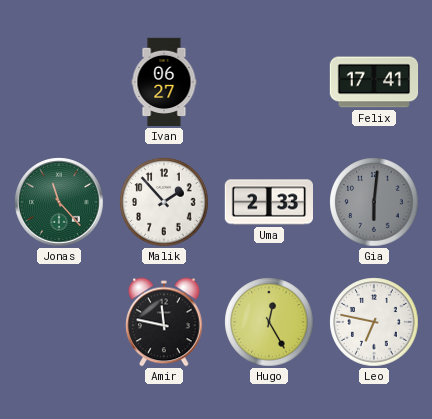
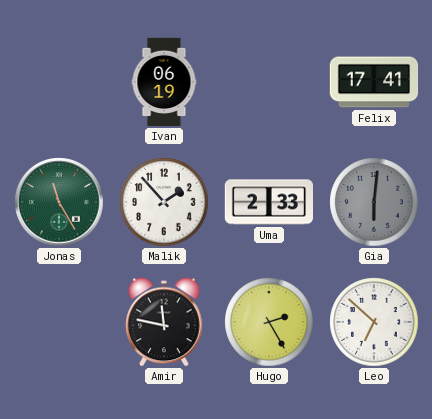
Ivan: 06:27 -> 06:19
Jonas: 11:23 -> 11:25
Hugo: 12:25 -> 2:25
Leo: 6:47 -> 6:52
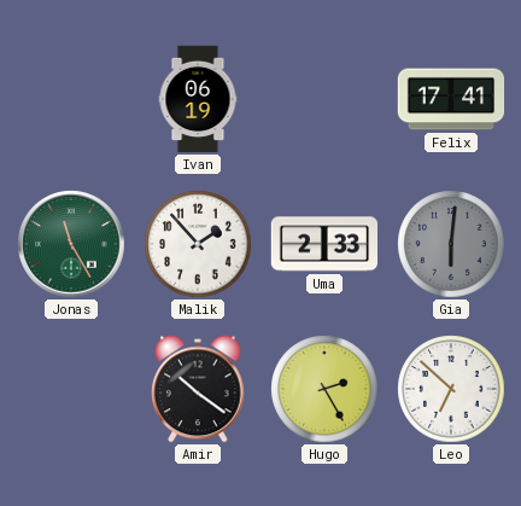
Amir: 11:47 -> 10:21
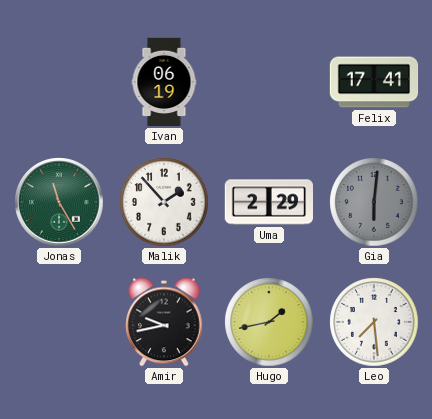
Uma: 2:33 -> 2:29
Amir: 10:21 -> 9:43
Hugo: 2:25 -> 1:43
Leo: 6:52 -> 7:29
